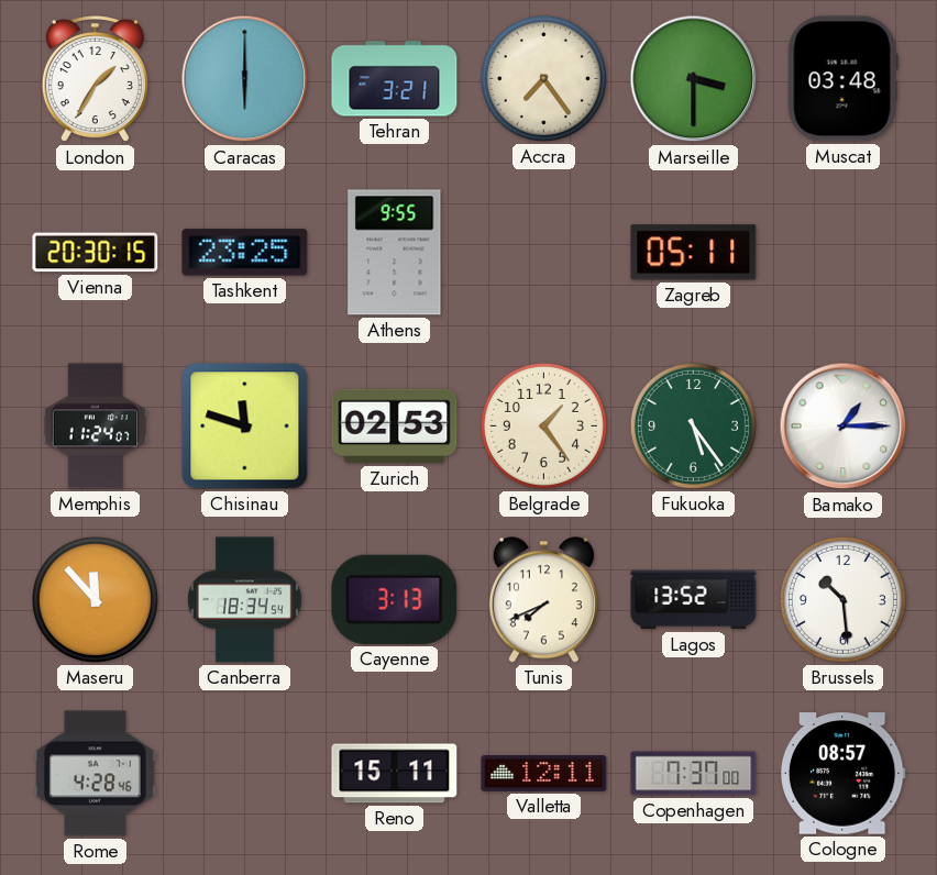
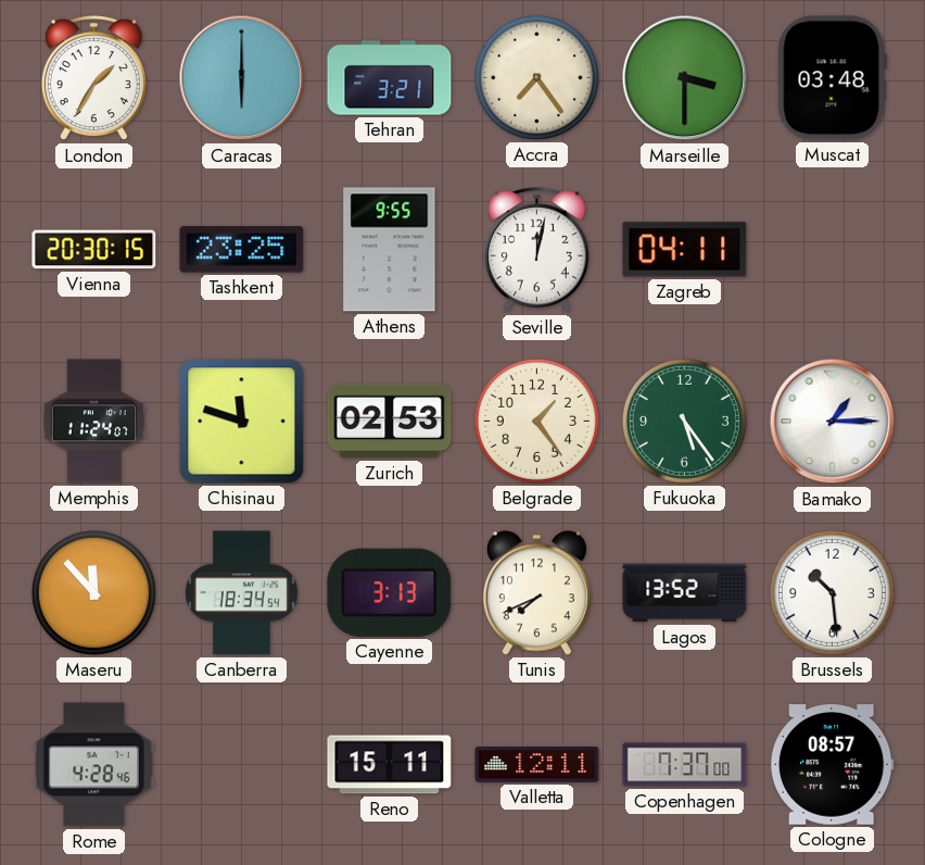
Seville: none -> 12:02
Zagreb: 05:11 -> 04:11
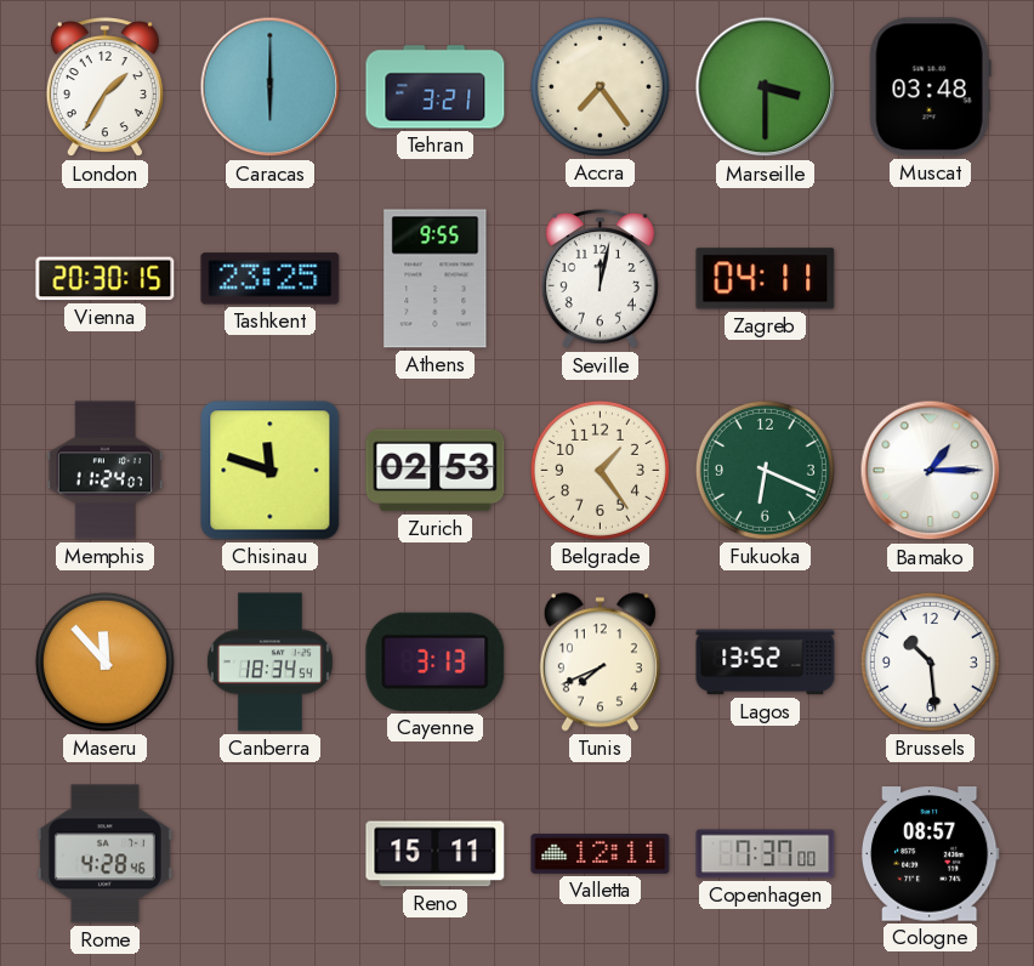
Fukuoka: 5:24 -> 6:19
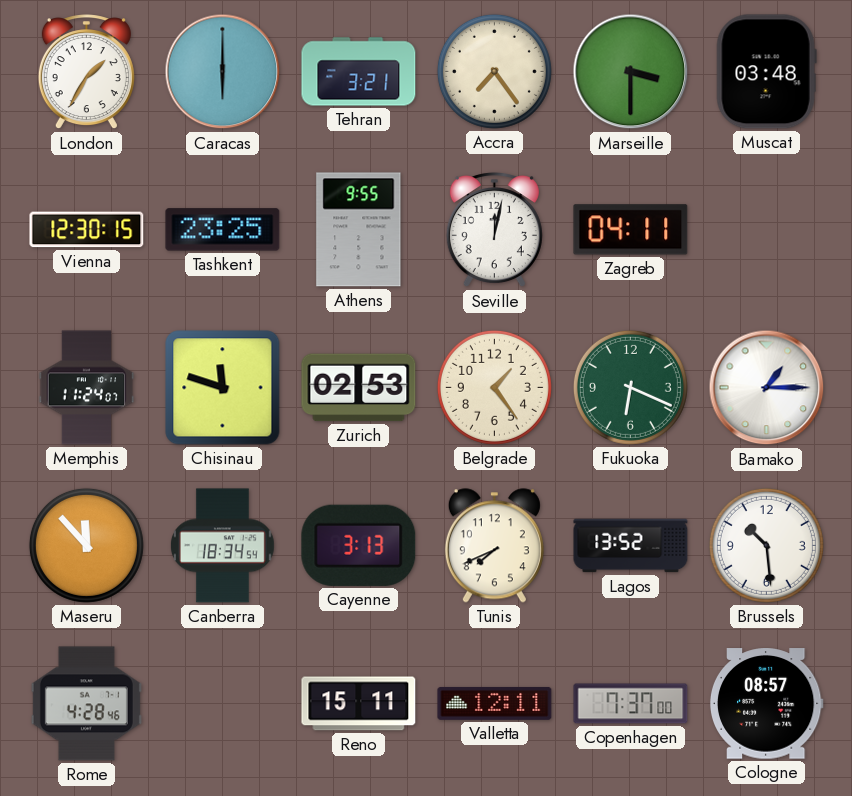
Vienna: 20:30 -> 12:30
